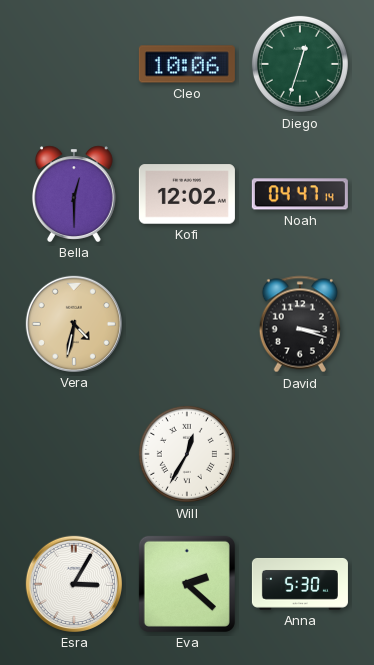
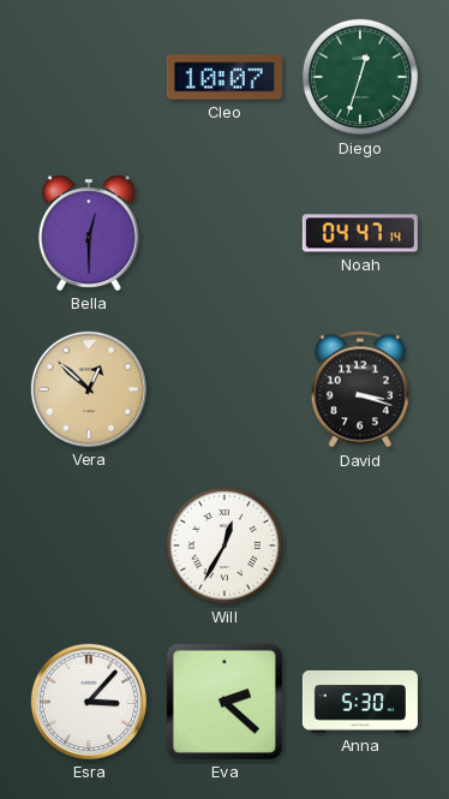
Cleo: 10:06 -> 10:07
Kofi: 12:02 -> none
Vera: 4:32 -> 12:52
Esra: 3:05 -> 3:07
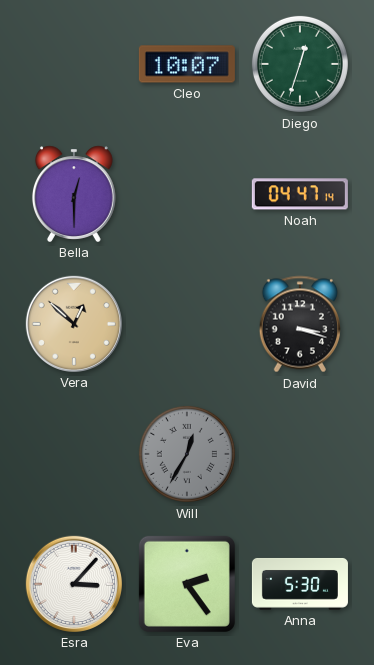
Will dial: white -> grey
Eva: 2:22 -> 2:24
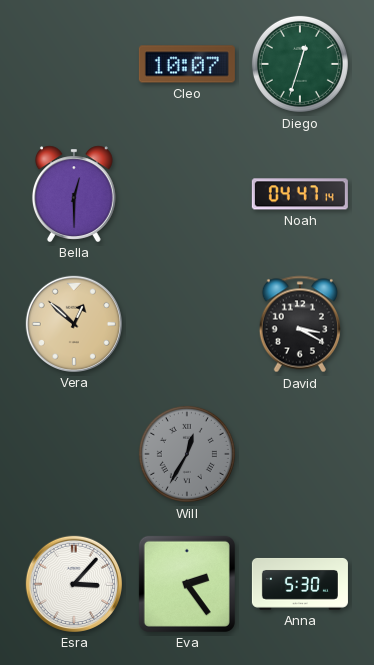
David: 3:18 -> 3:20
